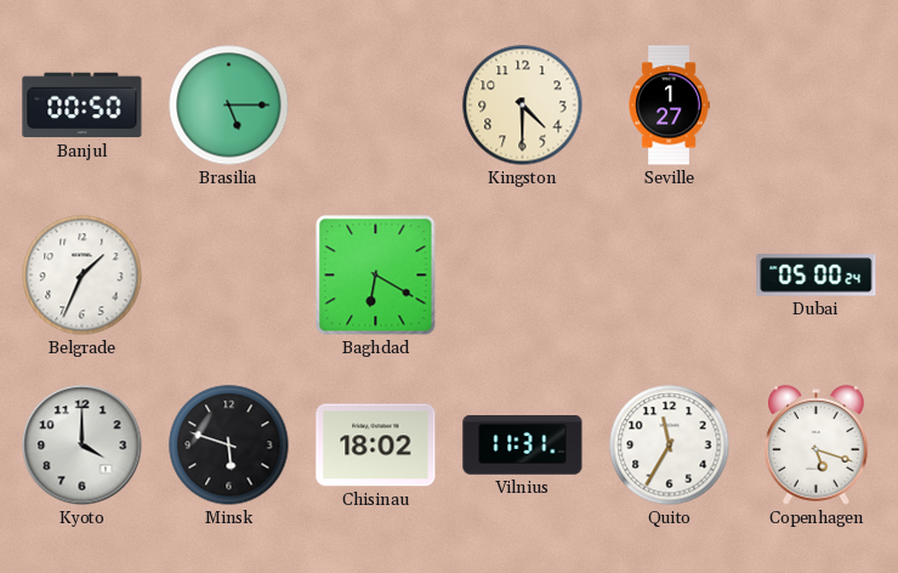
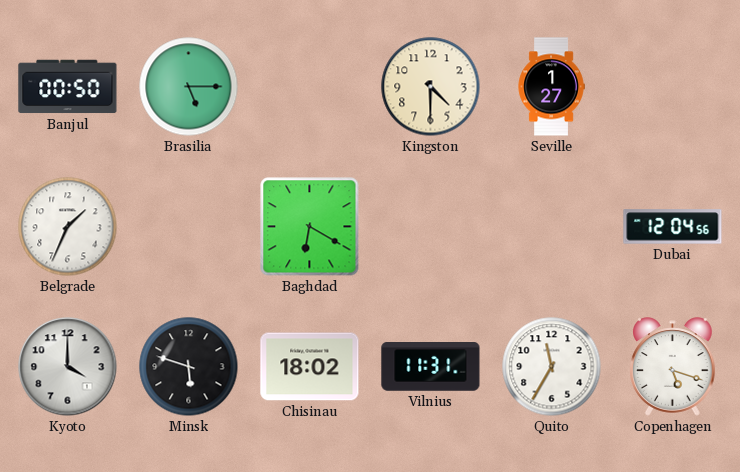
Dubai: 05:00 -> 12:04
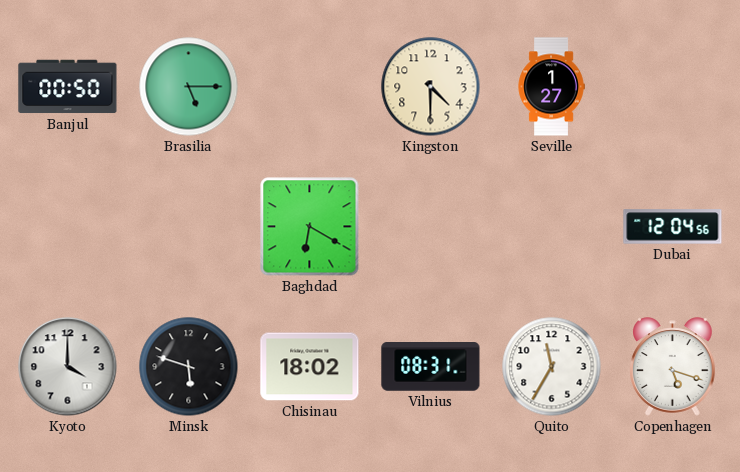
Belgrade: 1:34 -> none
Vilnius: 11:31 -> 08:31
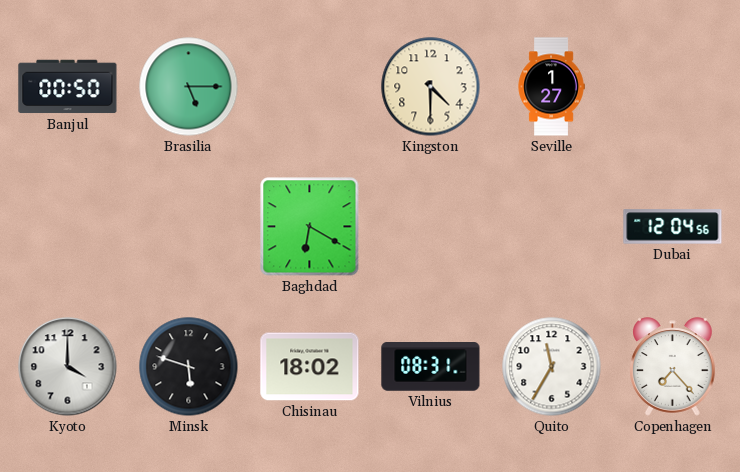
Copenhagen: 5:18 -> 7:23
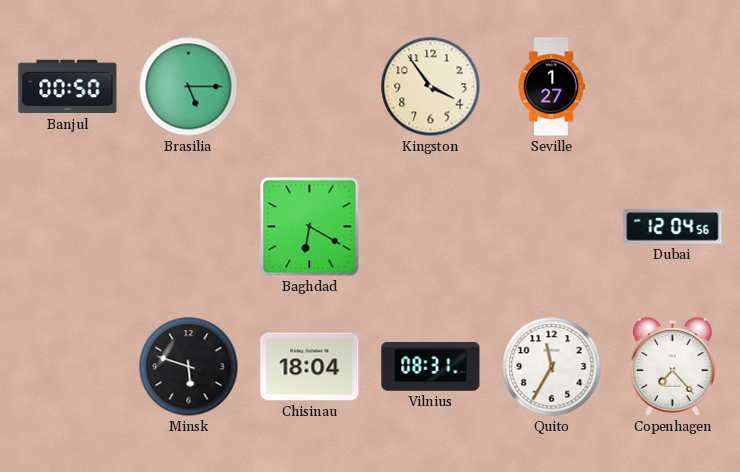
Kingston: 4:30 -> 3:54
Kyoto: 4:00 -> none
Chisinau: 18:02 -> 18:04
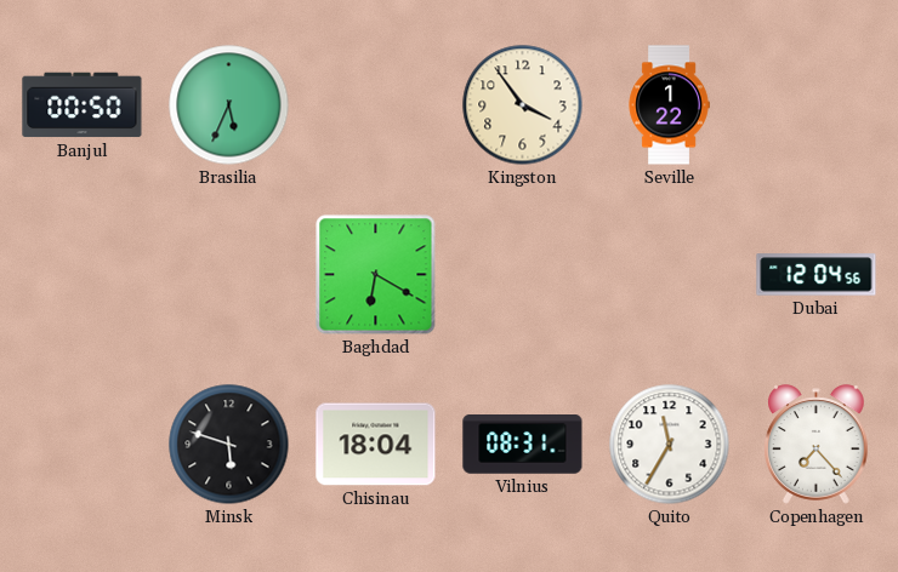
Brasilia: 5:15 -> 5:34
Seville: 1:27 -> 1:22
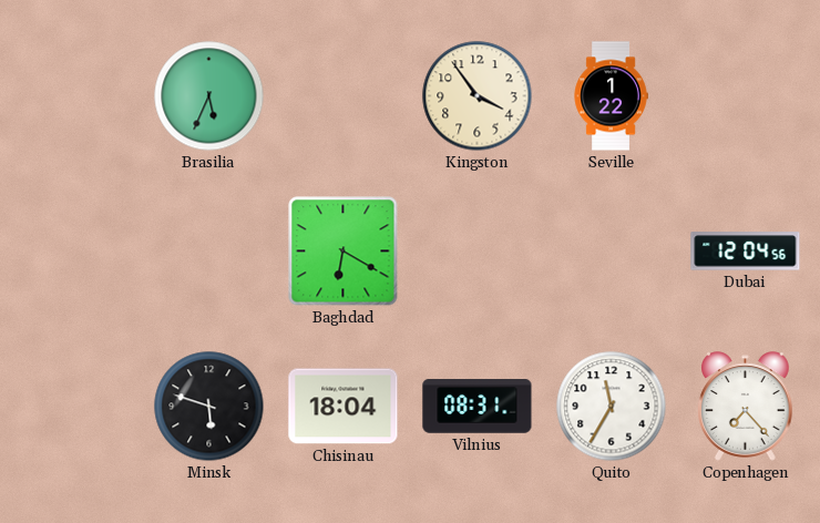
Banjul: 00:50 -> none
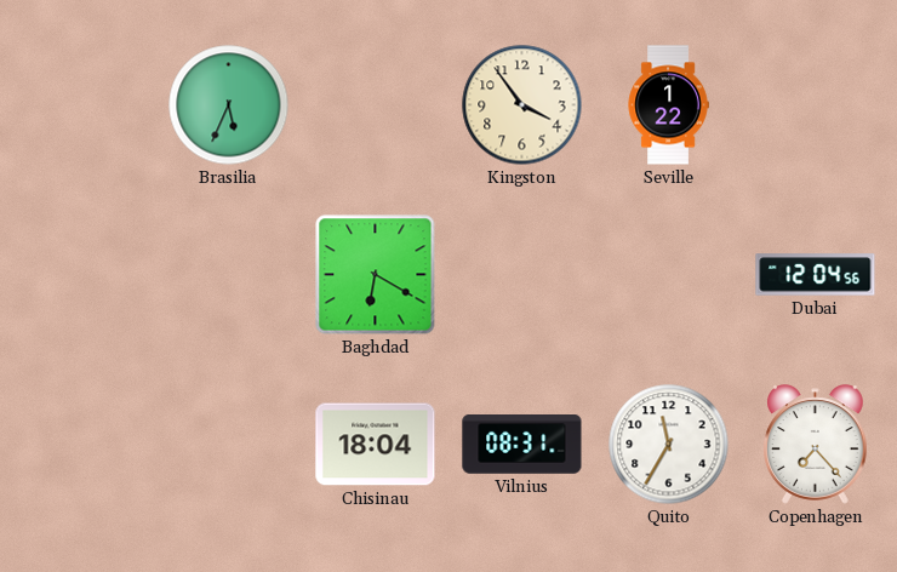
Minsk: 5:48 -> none
